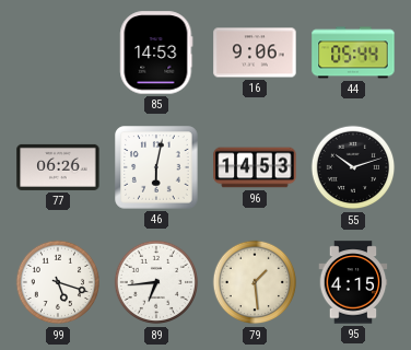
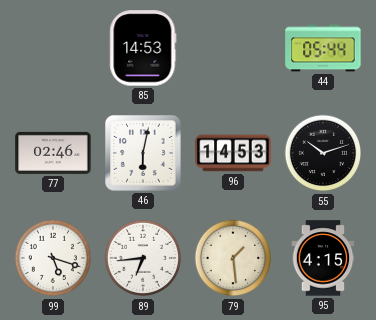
16: 9:06 -> none
77: 06:26 -> 02:46
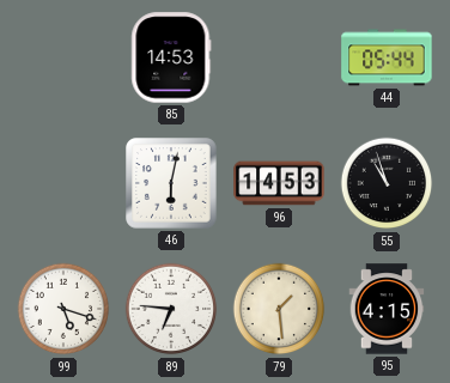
77: 02:46 -> none
55: 10:12 -> 10:57
89: 6:44 -> 6:46
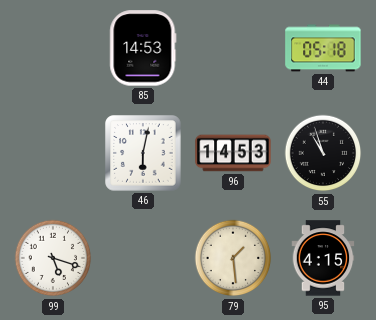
44: 05:44 -> 05:18
89: 6:46 -> none
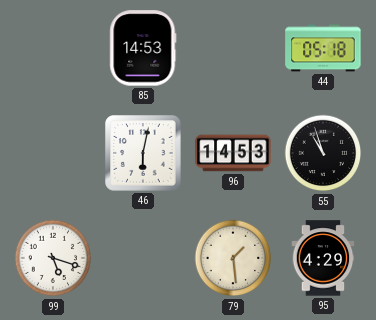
95: 4:15 -> 4:29
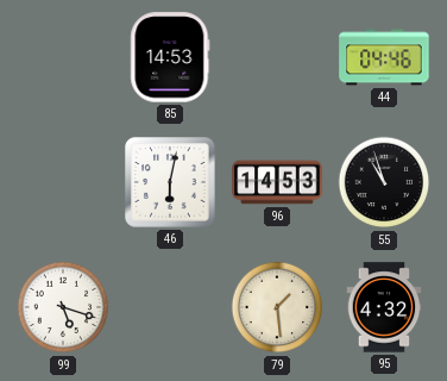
44: 05:18 -> 04:46
95: 4:29 -> 4:32
